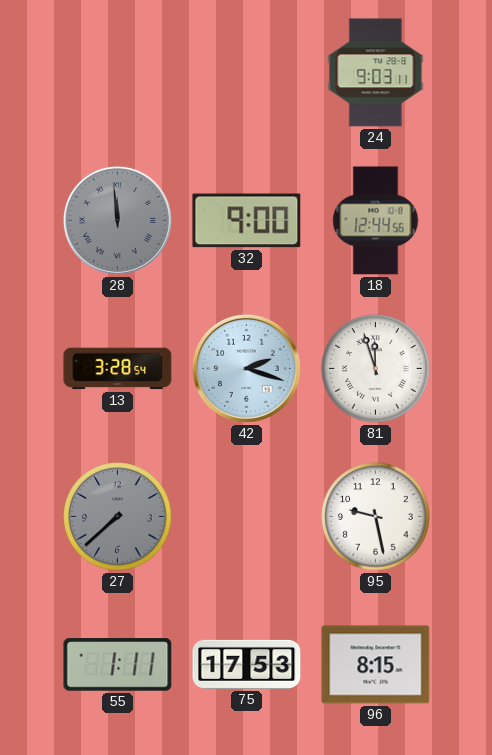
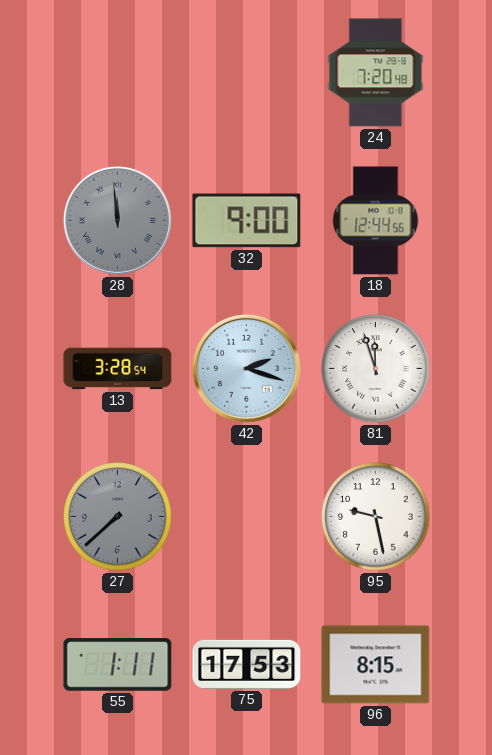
24: 9:03 -> 7:20
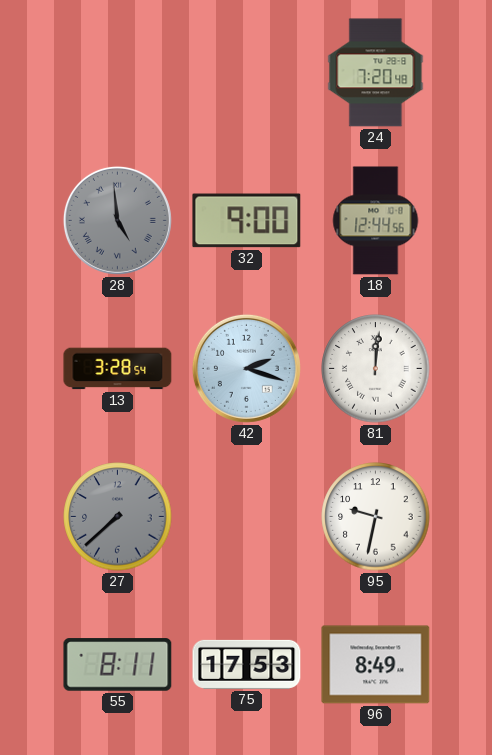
28: 11:59 -> 4:59
81: 11:57 -> 12:01
95: 9:28 -> 9:32
55: 1:11 -> 8:11
96: 8:15 -> 8:49
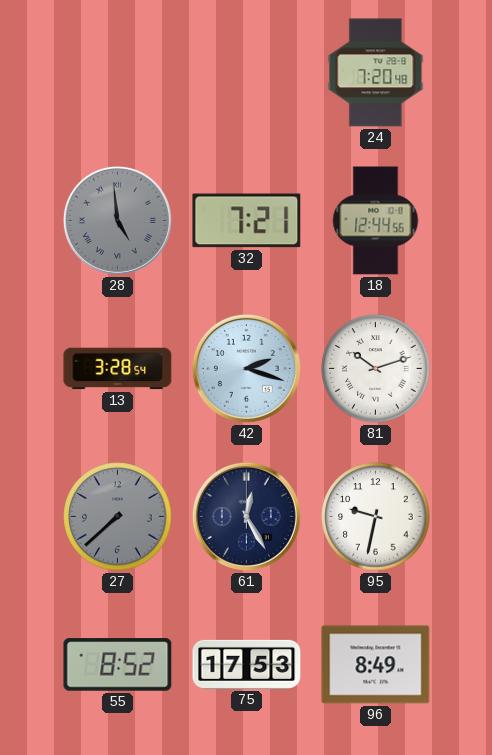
32: 9:00 -> 7:21
81: 12:01 -> 10:12
61: none -> 12:25
55: 8:11 -> 8:52
